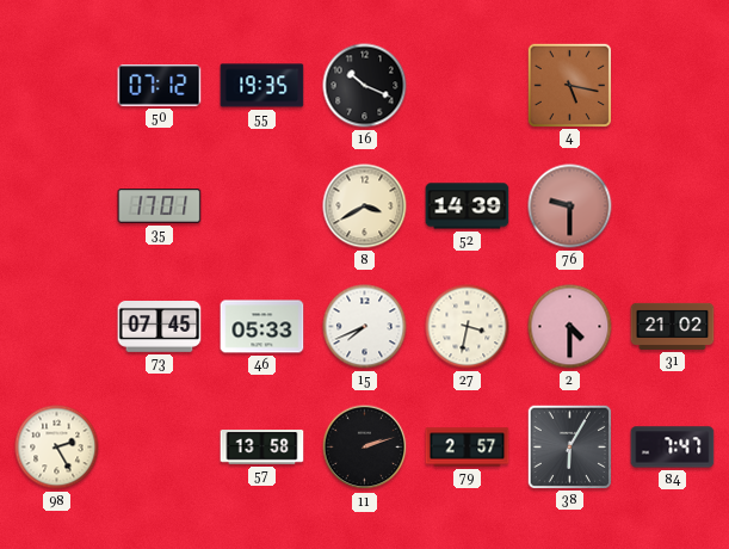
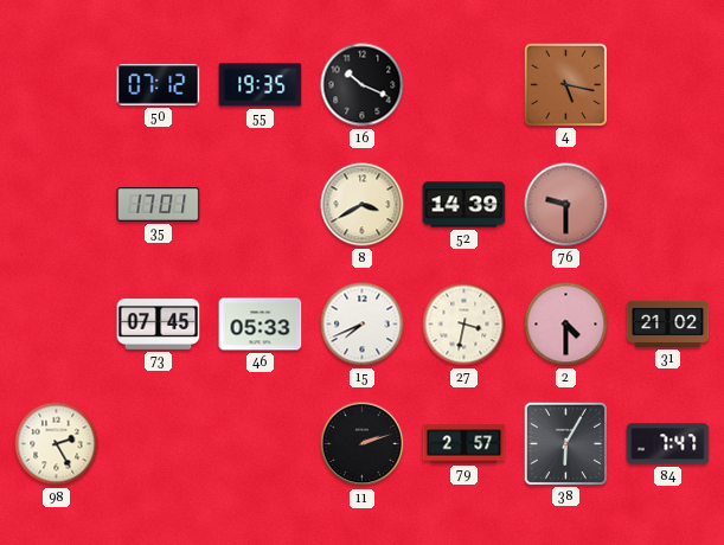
57: 13:58 -> none
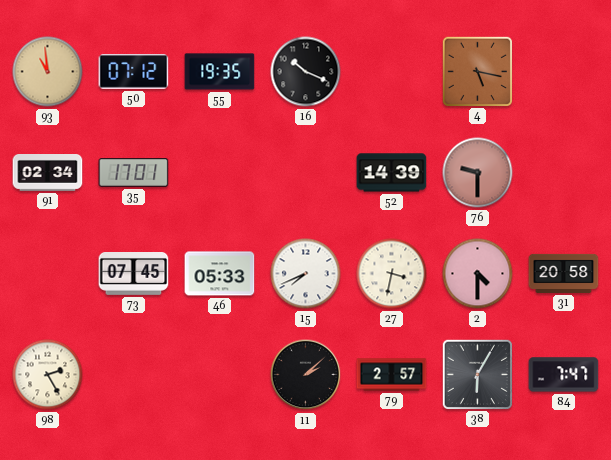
93: none -> 10:59
91: none -> 02:34
8: 3:40 -> none
31: 21:02 -> 20:58
11: 2:12 -> 2:08
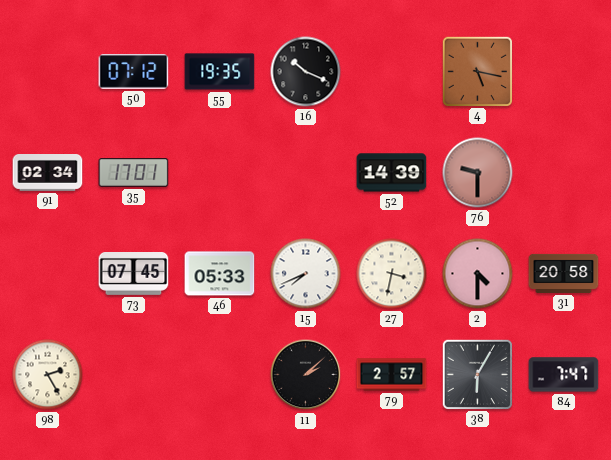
93: 10:59 -> none
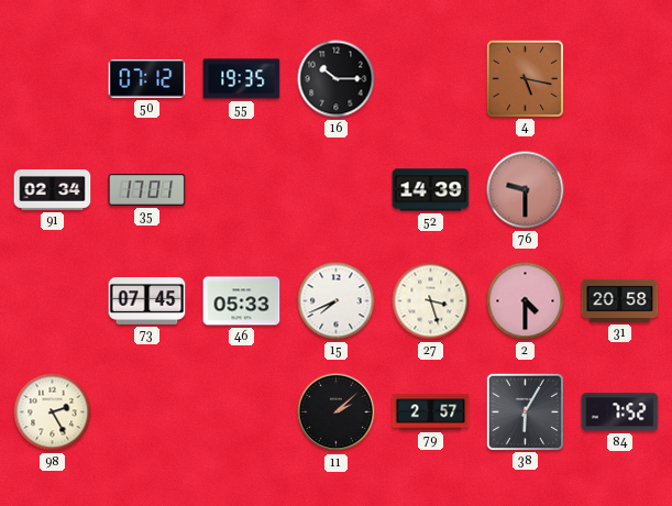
16: 10:19 -> 10:15
27: 3:32 -> 3:27
84: 7:47 -> 7:52
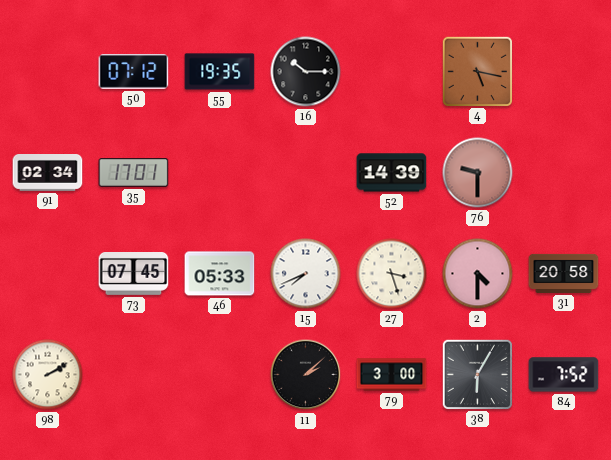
98: 2:25 -> 2:10
79: 2:57 -> 3:00
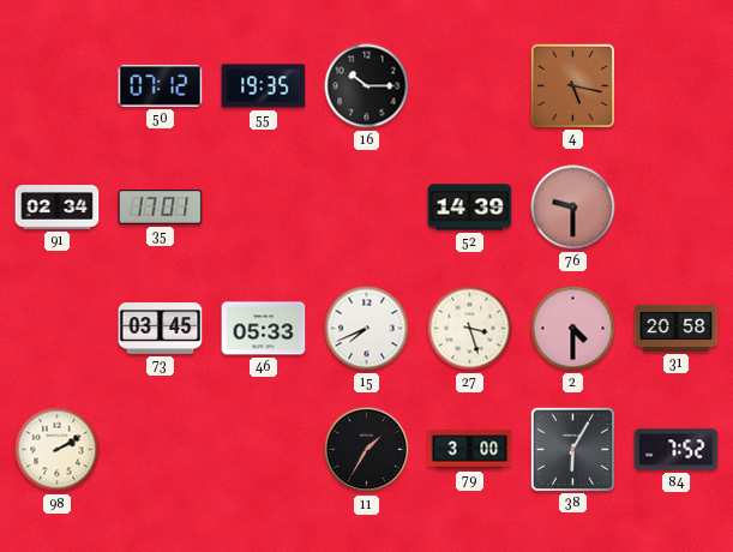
73: 07:45 -> 03:45
11: 2:08 -> 1:35
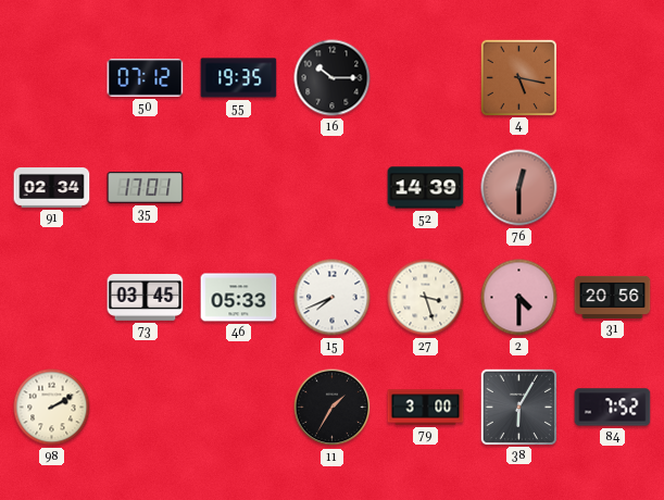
76: 9:30 -> 12:30
31: 20:58 -> 20:56
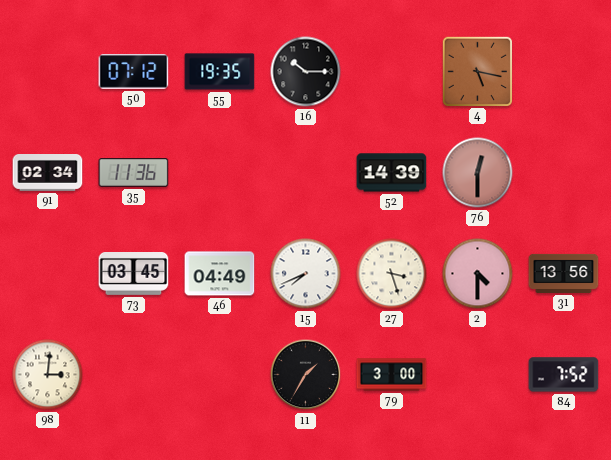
35: 17:01 -> 11:36
46: 05:33 -> 04:49
31: 20:56 -> 13:56
98: 2:10 -> 3:01
38: 6:05 -> none
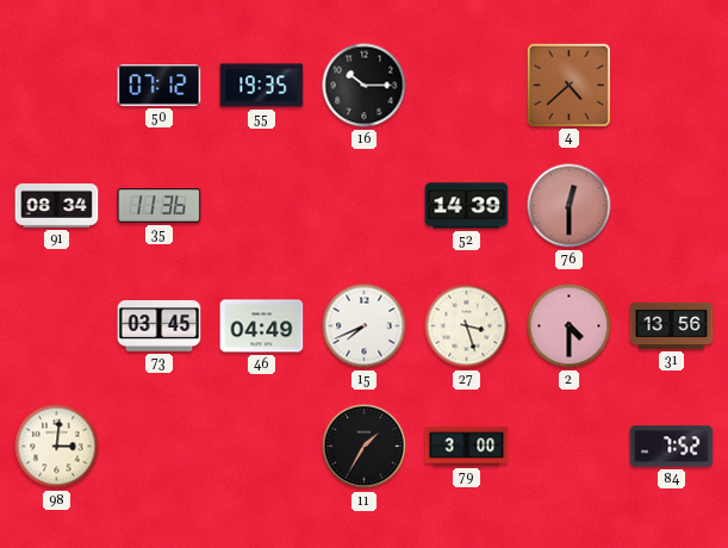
4: 5:17 -> 4:38
91: 02:34 -> 08:34
